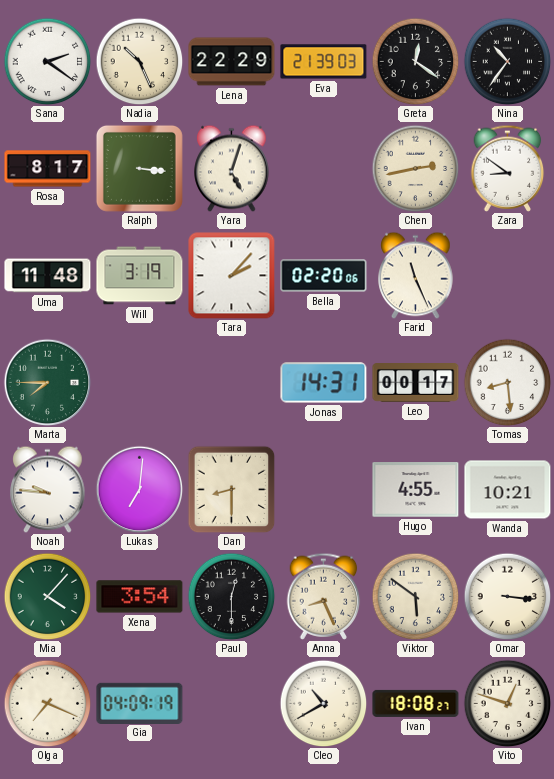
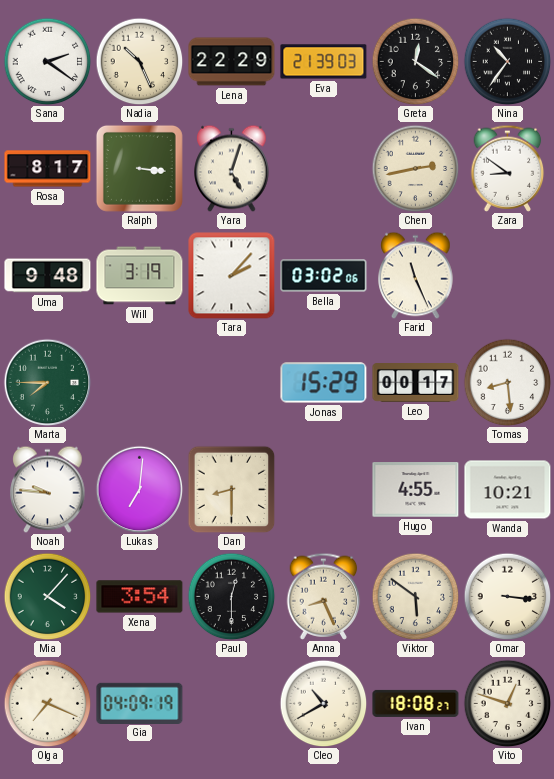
Uma: 11:48 -> 9:48
Bella: 02:20 -> 03:02
Jonas: 14:31 -> 15:29
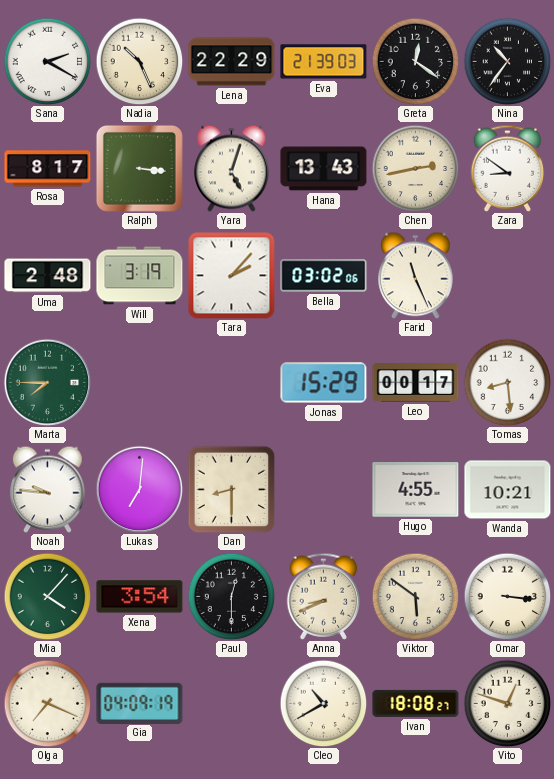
Sana: 2:21 -> 2:20
Hana: none -> 13:43
Uma: 9:48 -> 2:48
Anna: 8:26 -> 8:41
